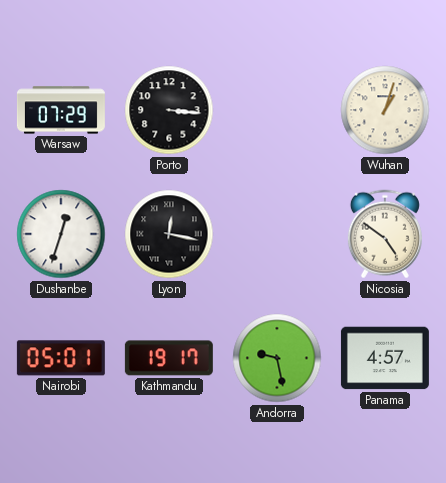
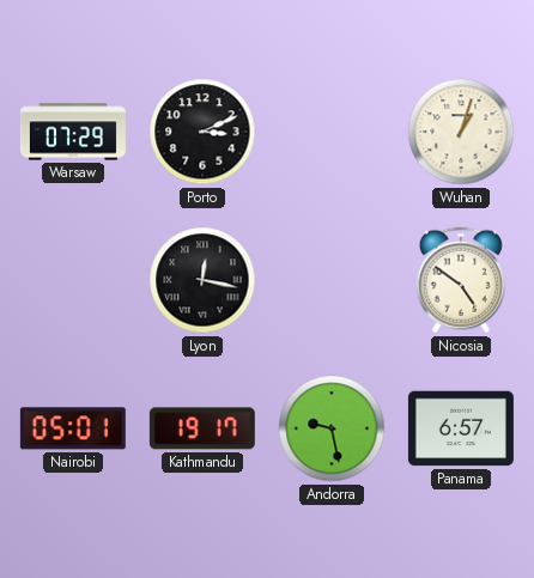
Porto: 3:16 -> 3:11
Dushanbe: 12:33 -> none
Panama: 4:57 -> 6:57
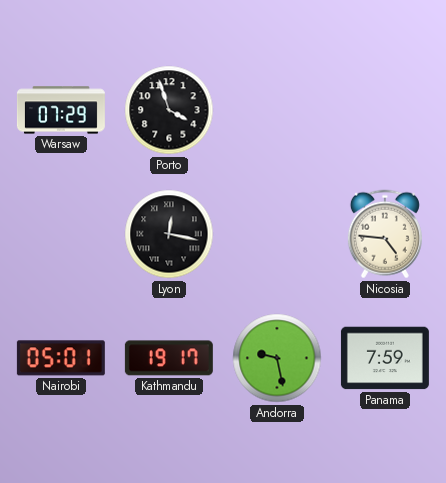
Porto: 3:11 -> 3:57
Wuhan: 1:03 -> none
Nicosia: 4:51 -> 4:46
Panama: 6:57 -> 7:59
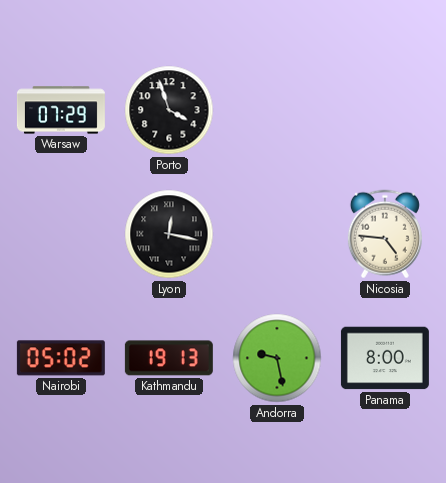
Nairobi: 05:01 -> 05:02
Kathmandu: 19:17 -> 19:13
Panama: 7:59 -> 8:00
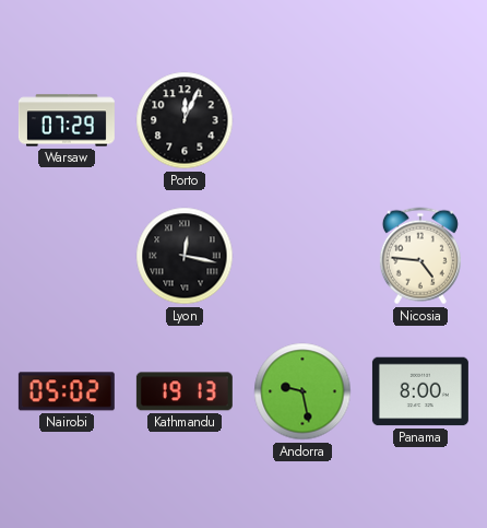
Porto: 3:57 -> 12:04
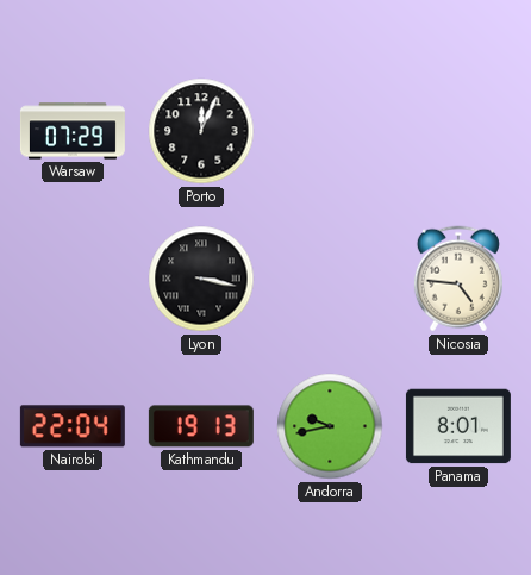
Lyon: 12:17 -> 3:17
Nairobi: 05:02 -> 22:04
Andorra: 9:28 -> 9:43
Panama: 8:00 -> 8:01
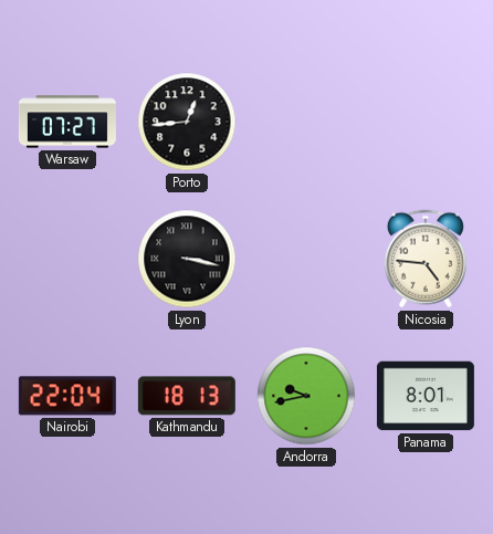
Warsaw: 07:29 -> 07:27
Porto: 12:04 -> 12:44
Kathmandu: 19:13 -> 18:13
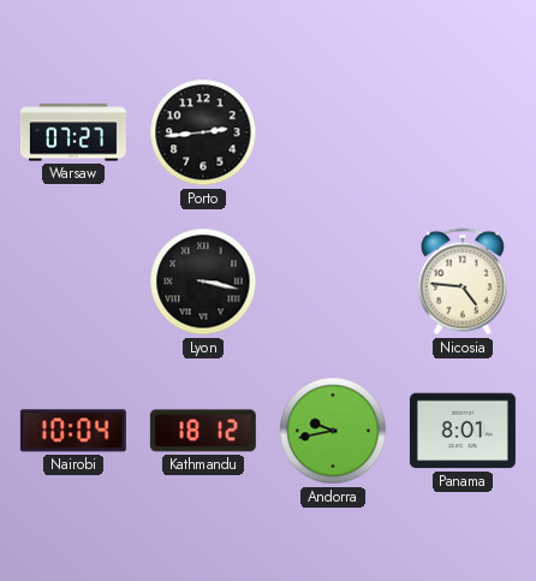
Porto: 12:44 -> 2:44
Nairobi: 22:04 -> 10:04
Kathmandu: 18:13 -> 18:12
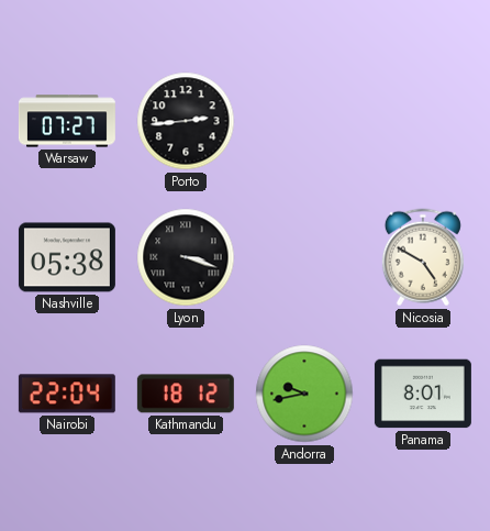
Nashville: none -> 05:38
Lyon: 3:17 -> 3:18
Nicosia: 4:46 -> 4:50
Nairobi: 10:04 -> 22:04
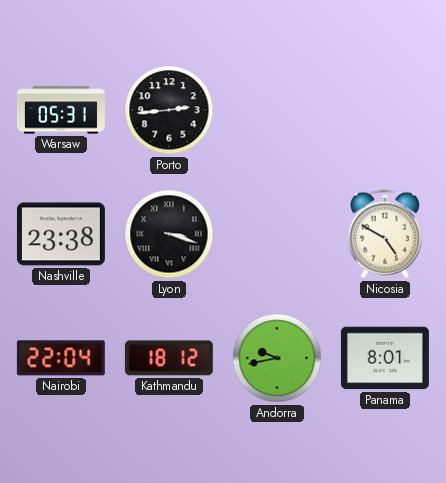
Warsaw: 07:27 -> 05:31
Nashville: 05:38 -> 23:38
